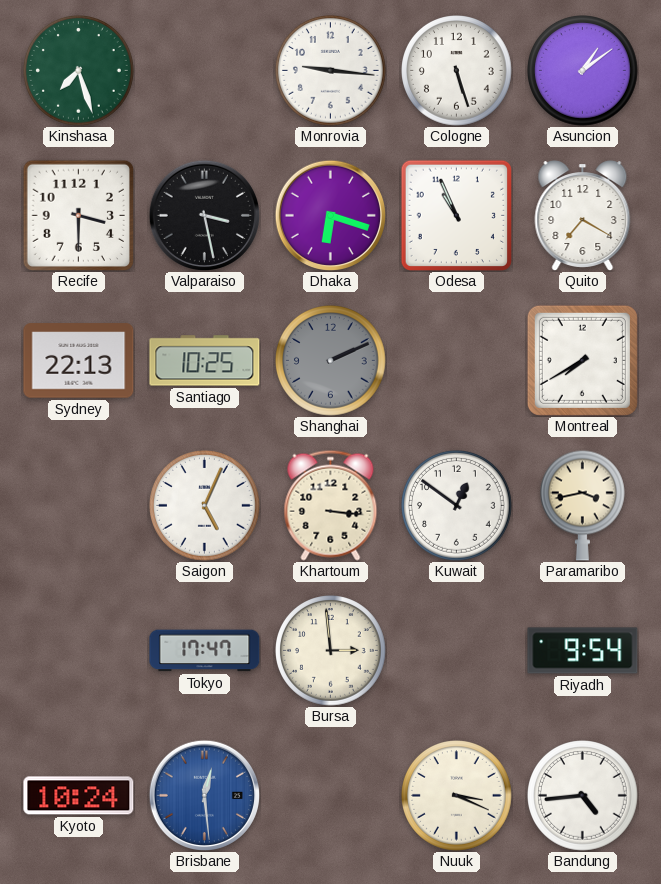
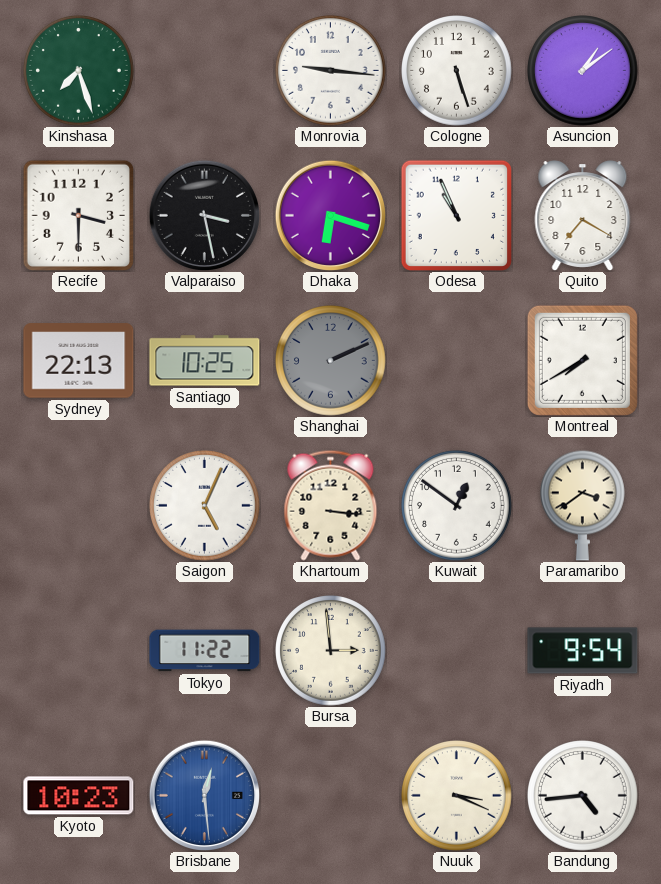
Paramaribo: 3:43 -> 3:39
Tokyo: 17:47 -> 11:22
Kyoto: 10:24 -> 10:23
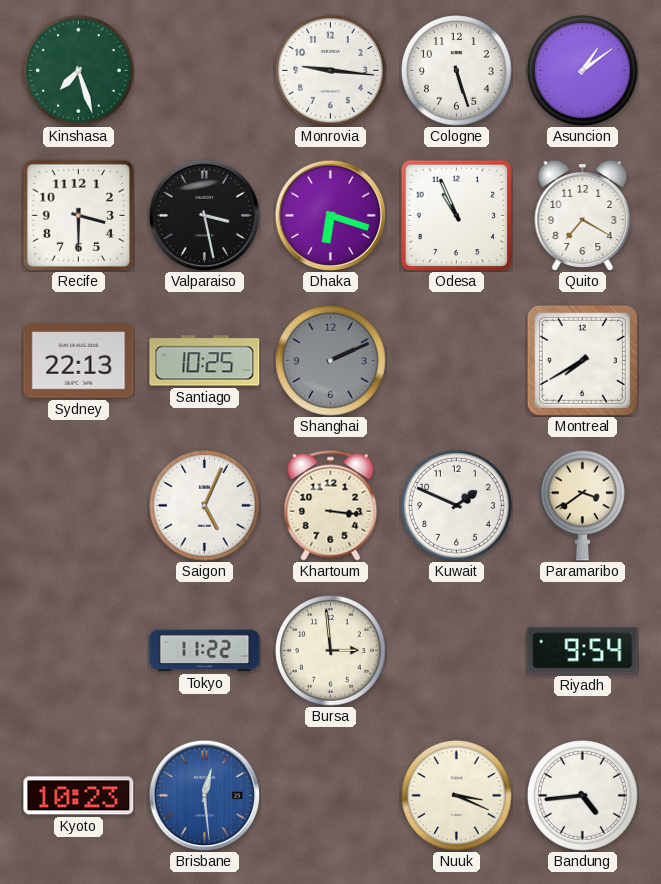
Kuwait: 12:51 -> 1:49
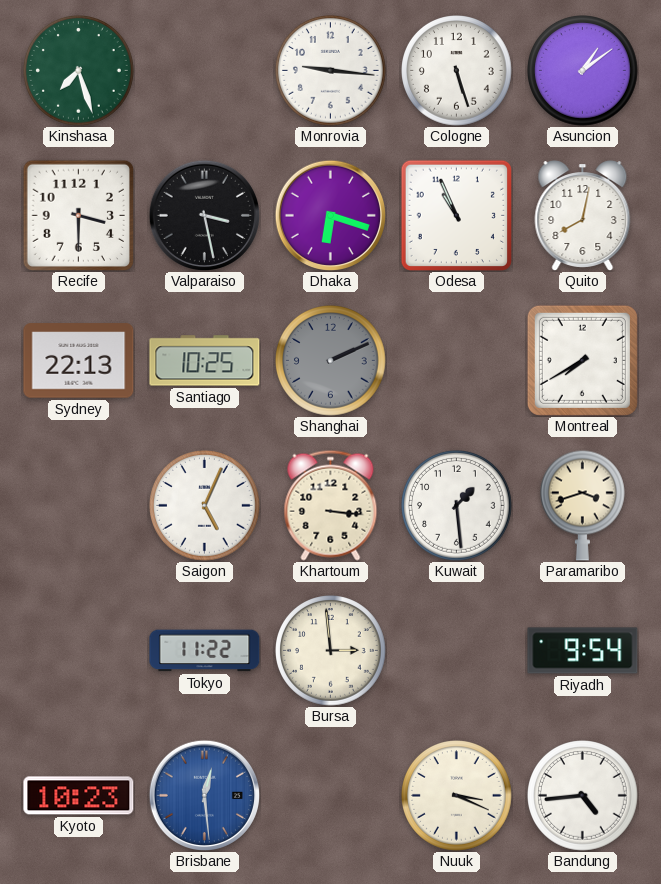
Quito: 7:20 -> 8:02
Kuwait: 1:49 -> 1:29
Paramaribo: 3:39 -> 3:42
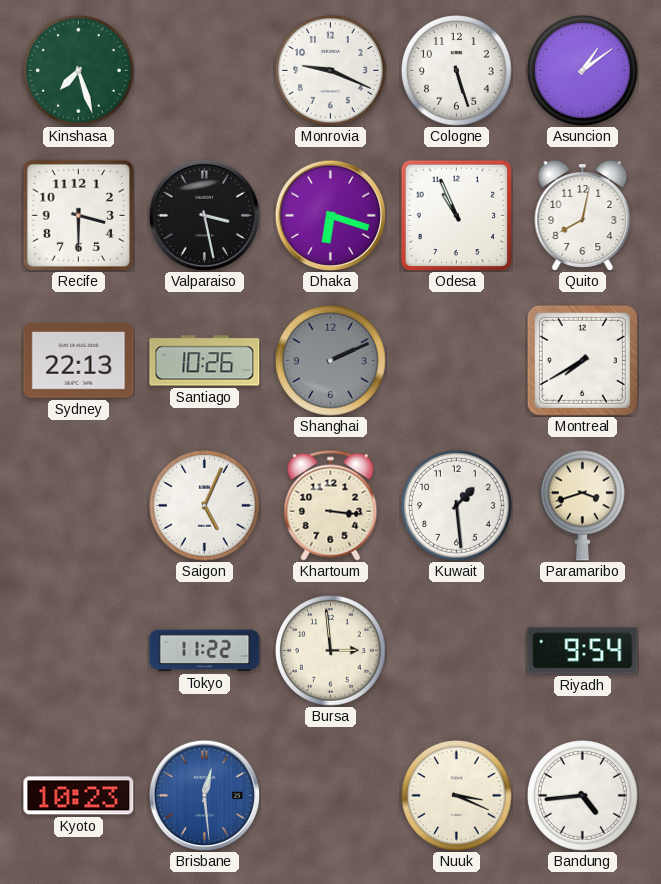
Monrovia: 9:16 -> 9:19
Santiago: 10:25 -> 10:26
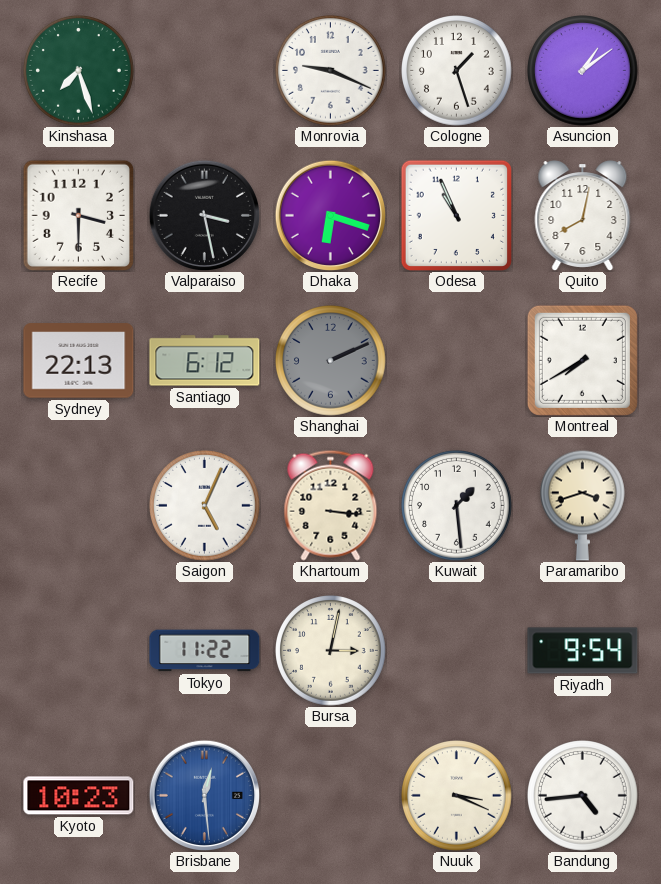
Cologne: 5:27 -> 1:27
Santiago: 10:26 -> 6:12
Bursa: 2:59 -> 3:02
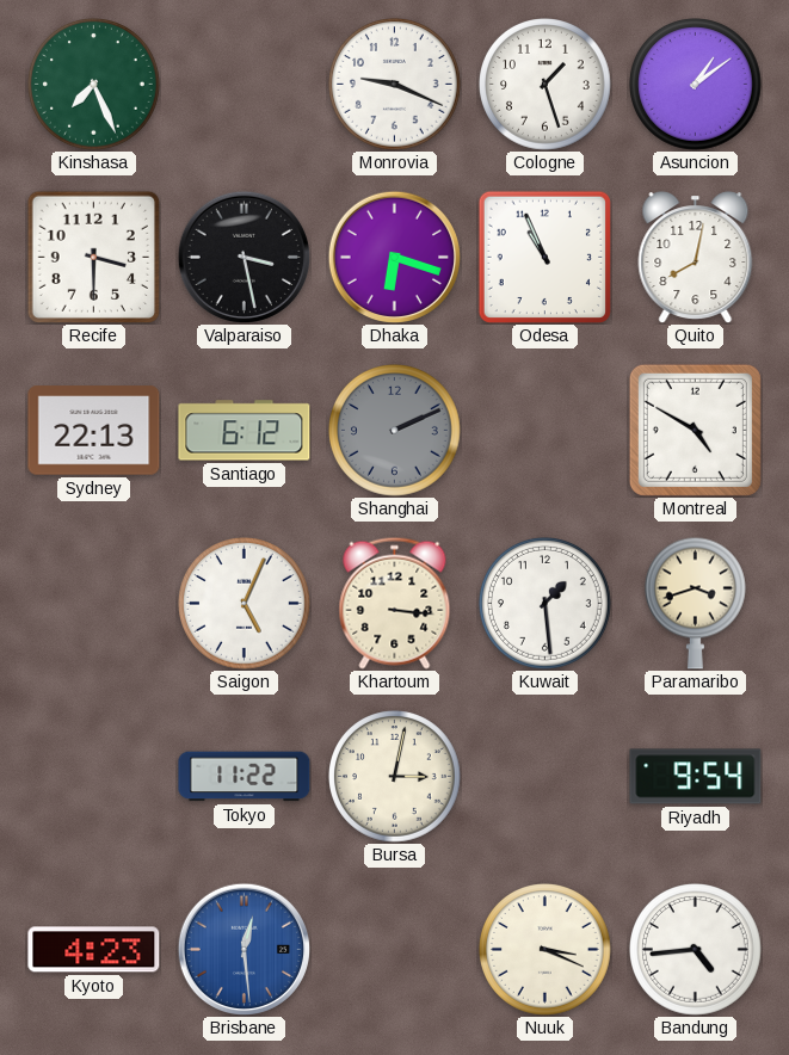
Kinshasa: 7:27 -> 7:26
Montreal: 7:40 -> 4:50
Kyoto: 10:23 -> 4:23
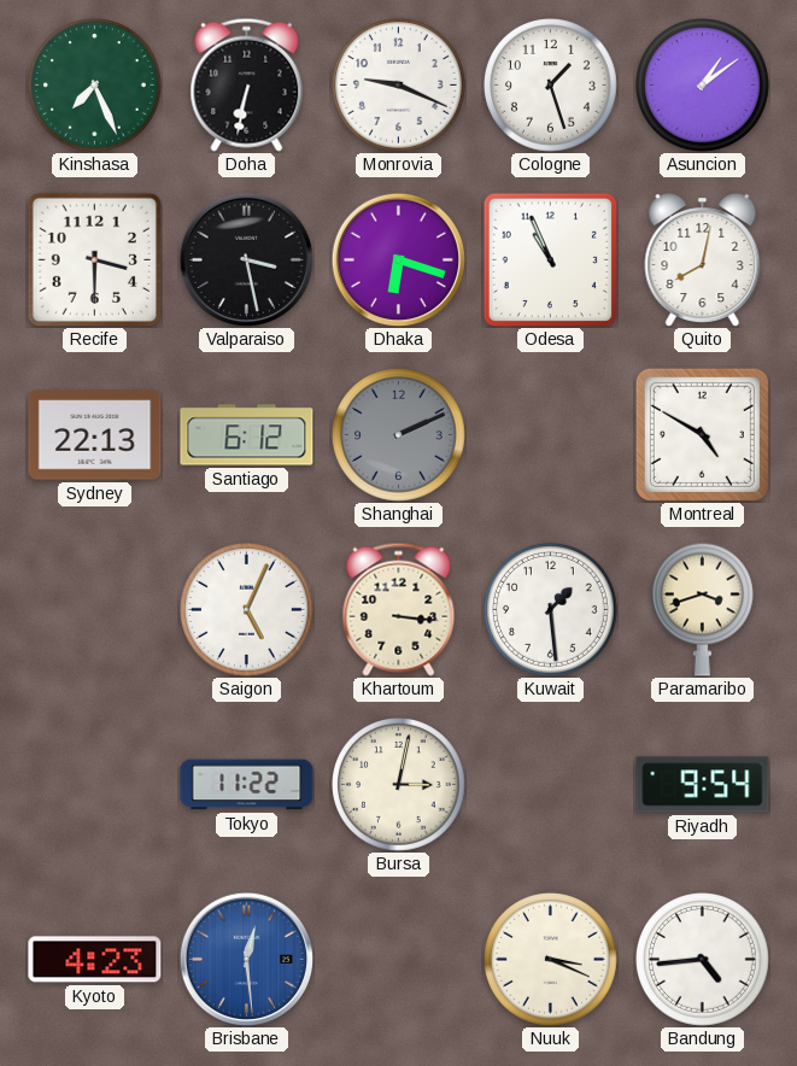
Doha: none -> 6:32
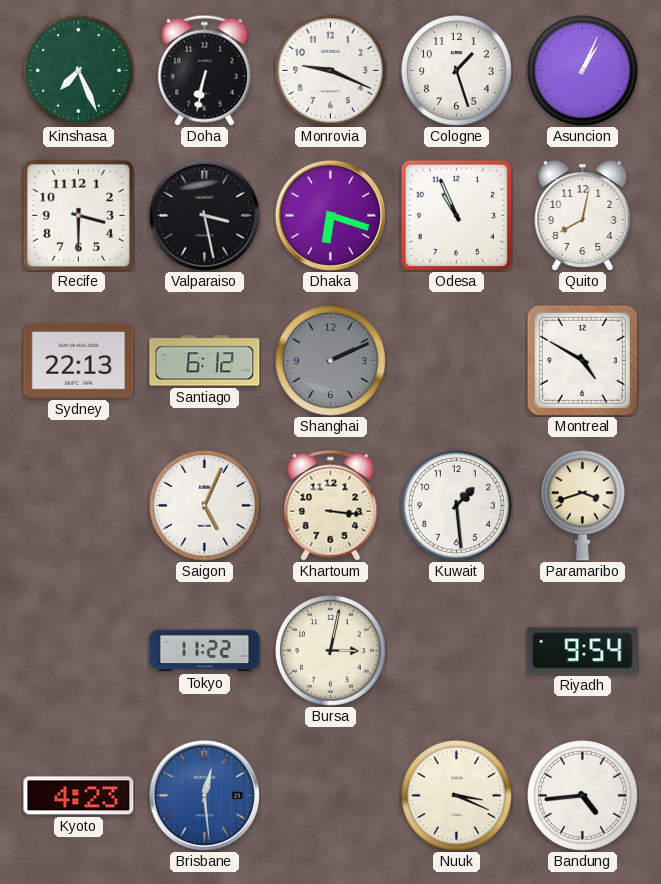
Asuncion: 1:09 -> 1:04
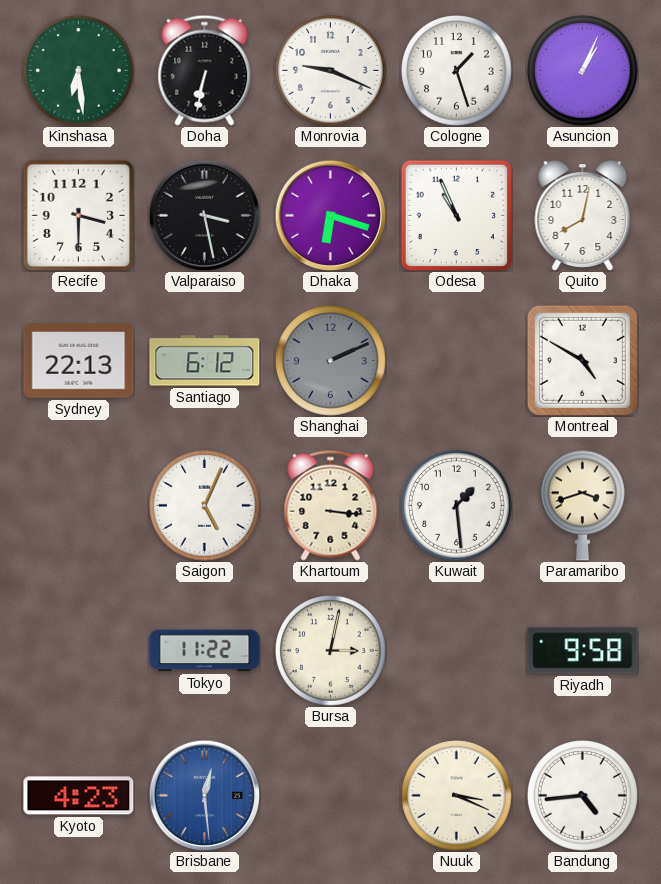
Kinshasa: 7:26 -> 6:29
Riyadh: 9:54 -> 9:58
